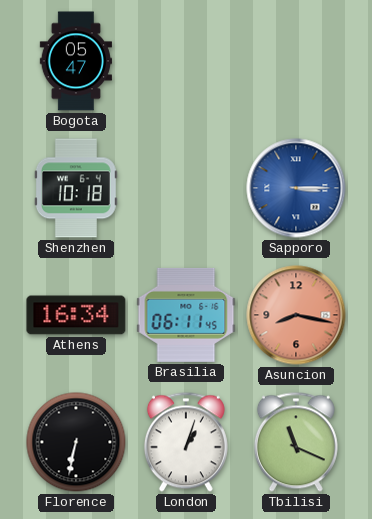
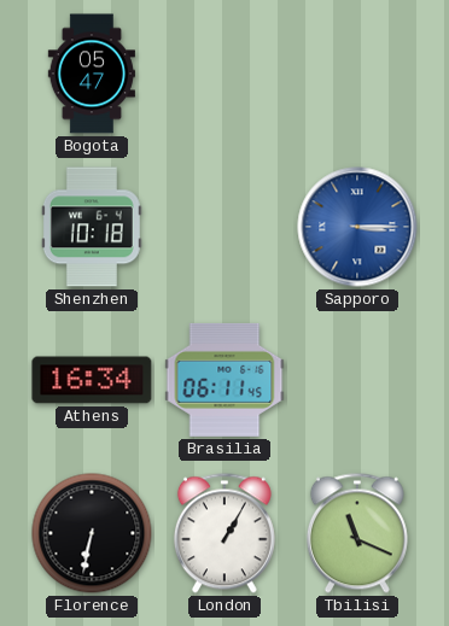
Asuncion: 8:17 -> none
London: 1:03 -> 1:05
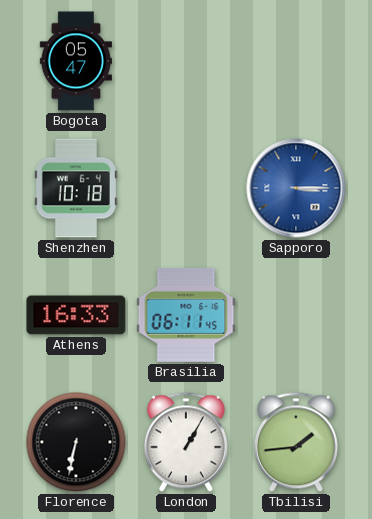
Athens: 16:34 -> 16:33
Tbilisi: 11:19 -> 1:44
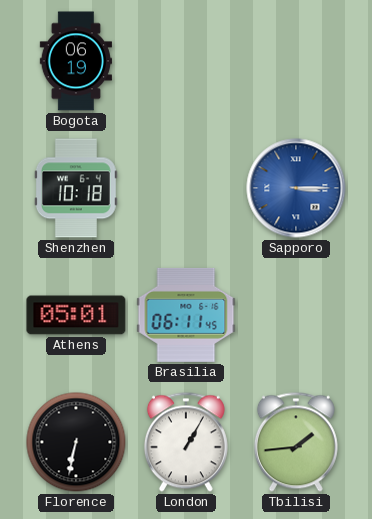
Bogota: 05:47 -> 06:19
Athens: 16:33 -> 05:01
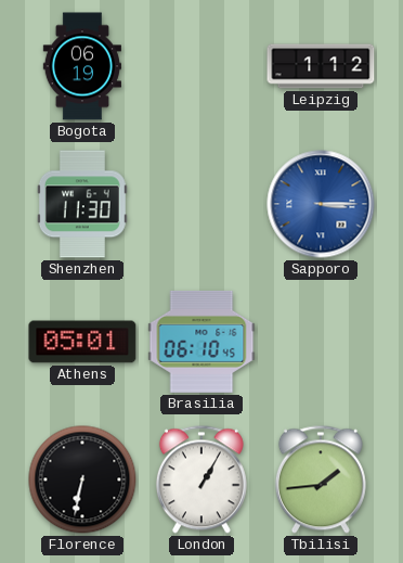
Leipzig: none -> 1:12
Shenzhen: 10:18 -> 11:30
Brasilia: 06:11 -> 06:10
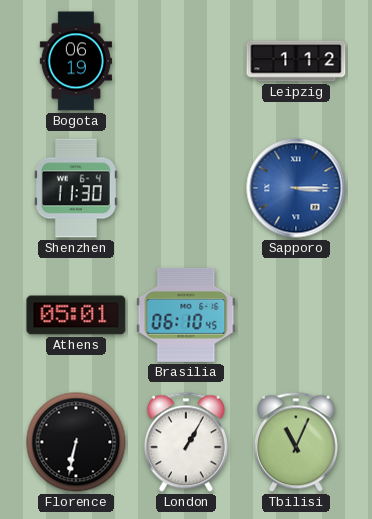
Tbilisi: 1:44 -> 11:04
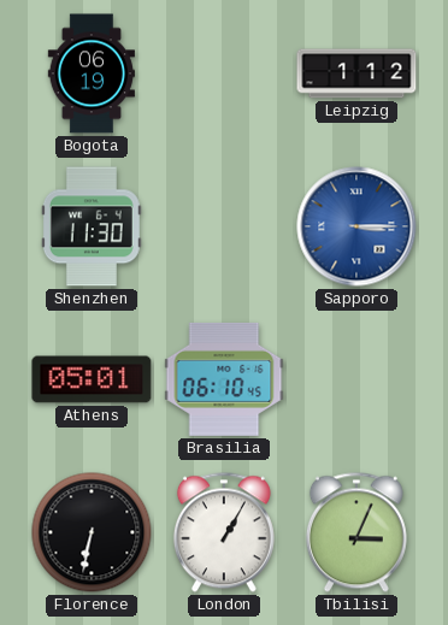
Tbilisi: 11:04 -> 3:04
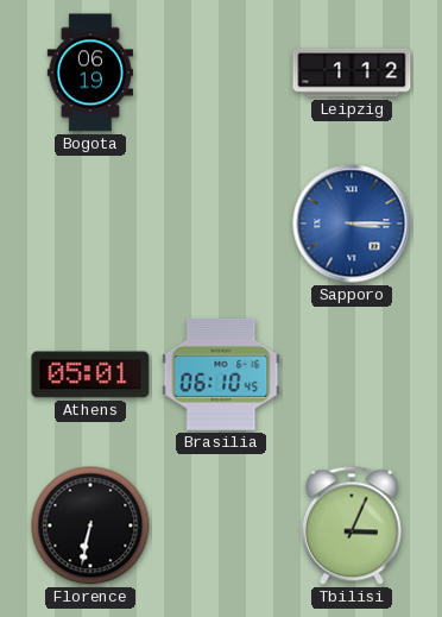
Shenzhen: 11:30 -> none
London: 1:05 -> none
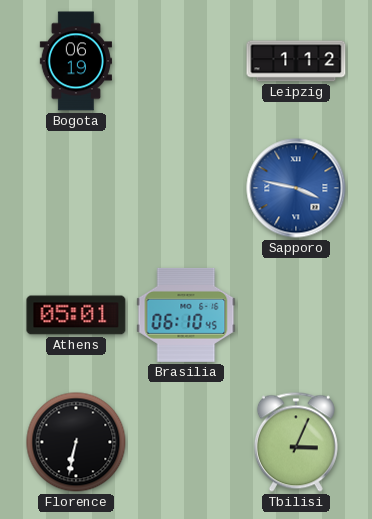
Sapporo: 3:15 -> 3:47
